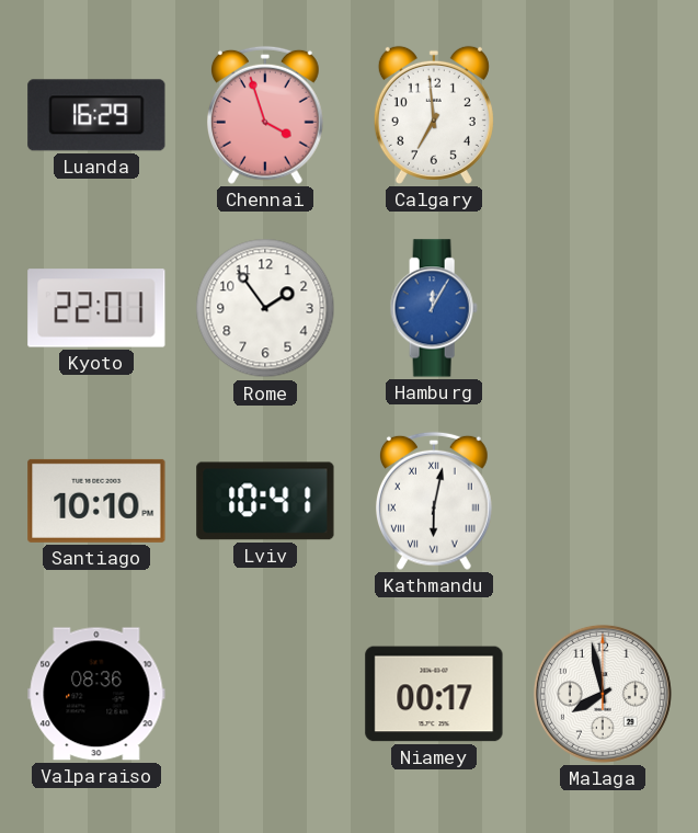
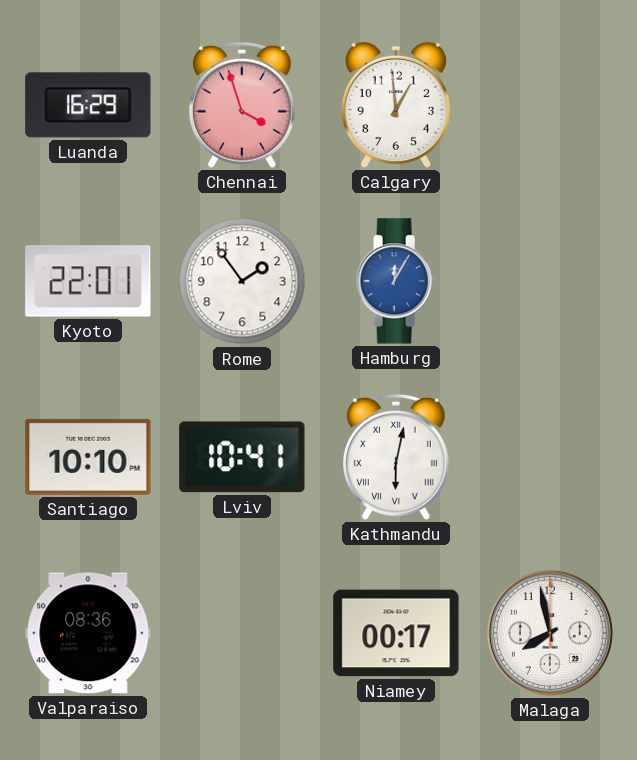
Calgary: 6:59 -> 12:59
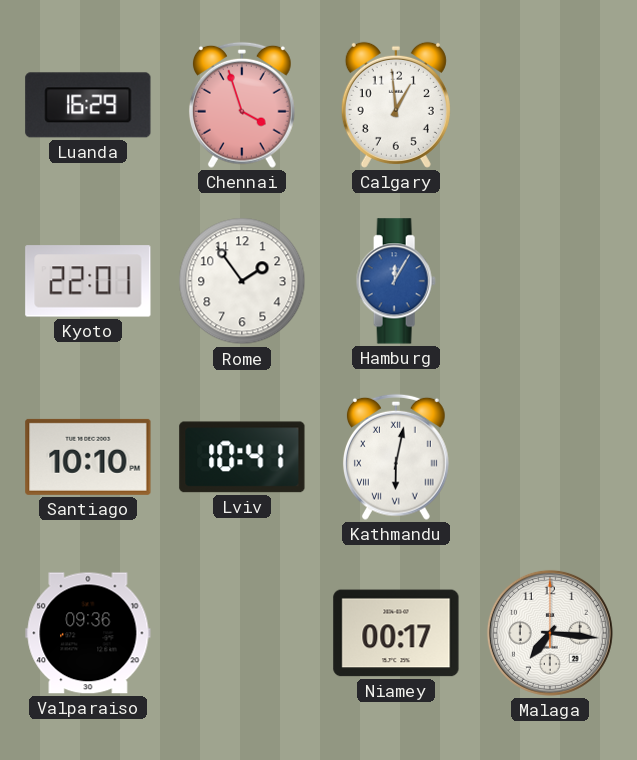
Valparaiso: 08:36 -> 09:36
Malaga: 7:58 -> 7:16
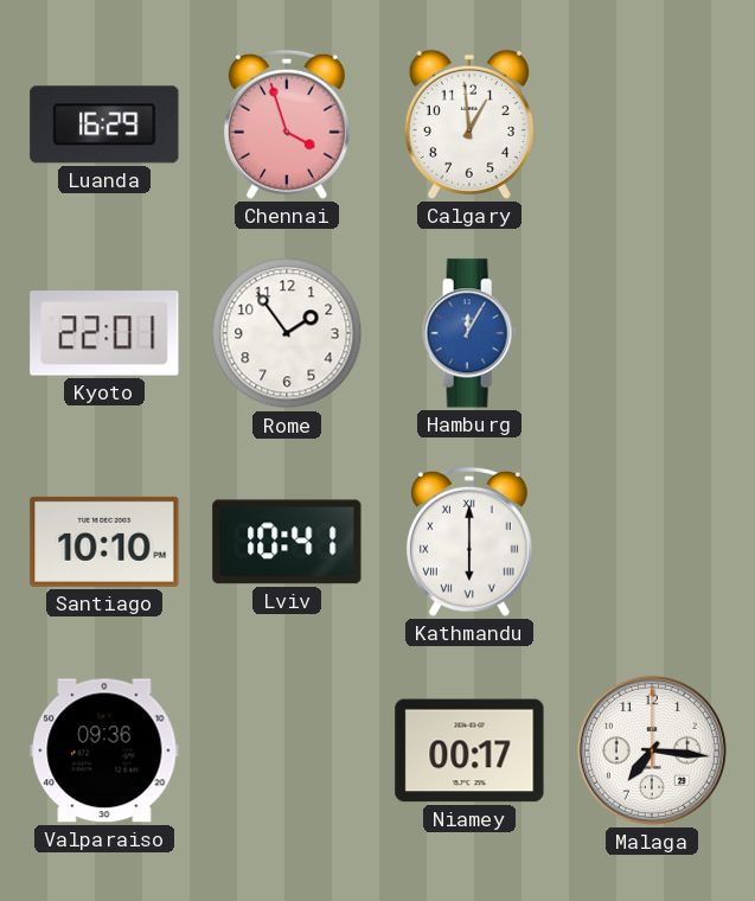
Kathmandu: 6:02 -> 6:00
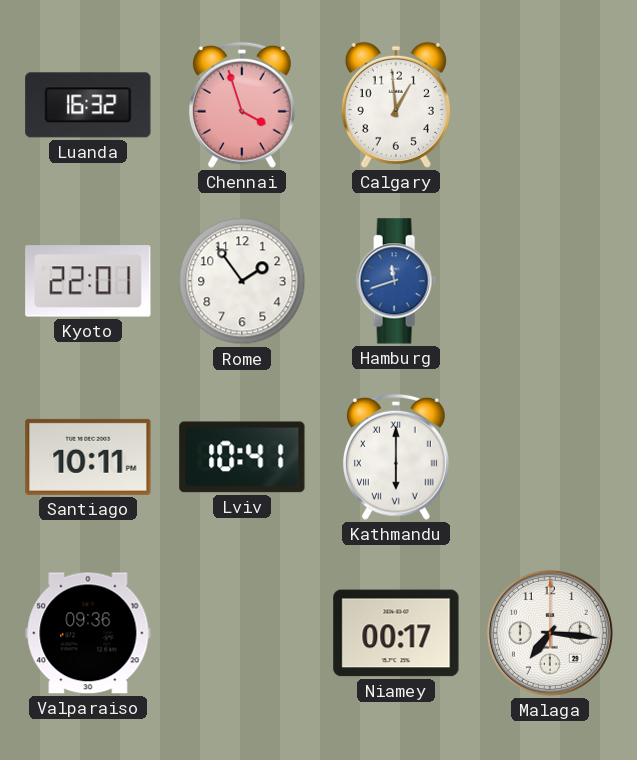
Luanda: 16:29 -> 16:32
Hamburg: 12:05 -> 11:42
Santiago: 10:10 -> 10:11
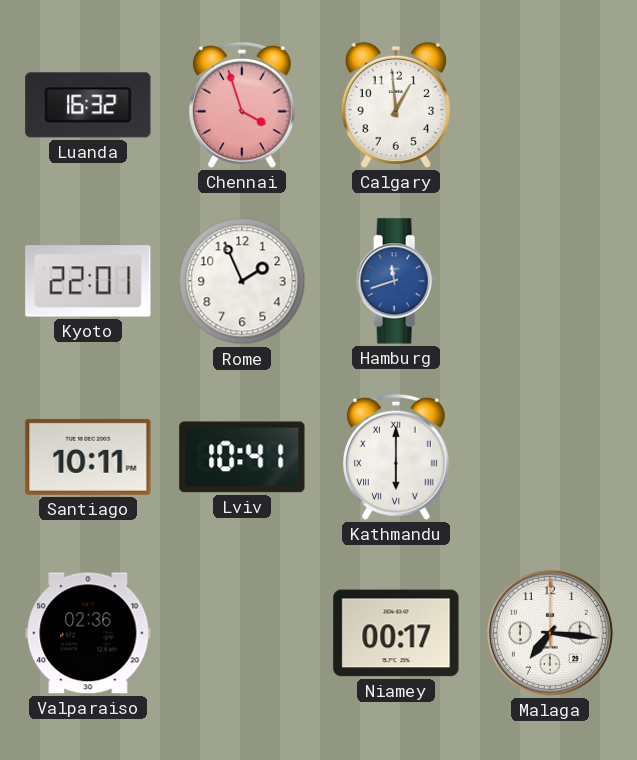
Rome: 1:54 -> 1:56
Valparaiso: 09:36 -> 02:36
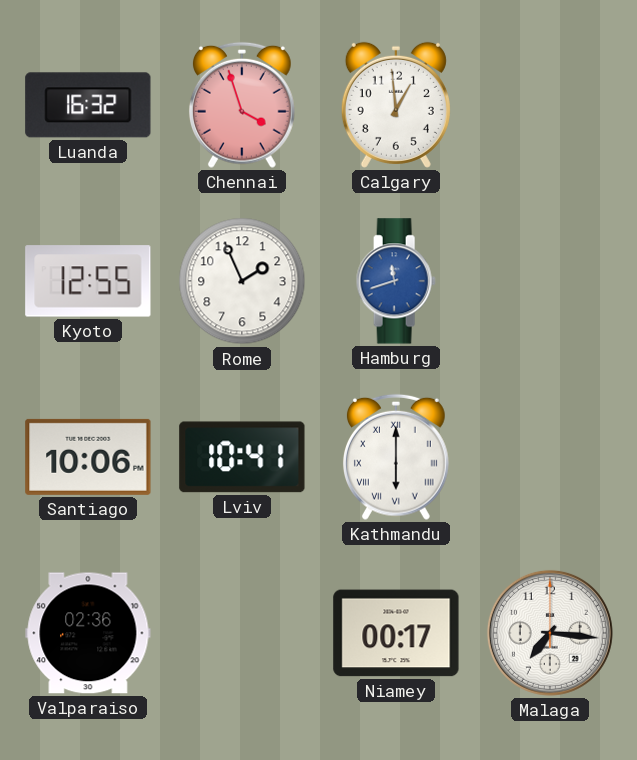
Kyoto: 22:01 -> 12:55
Santiago: 10:11 -> 10:06
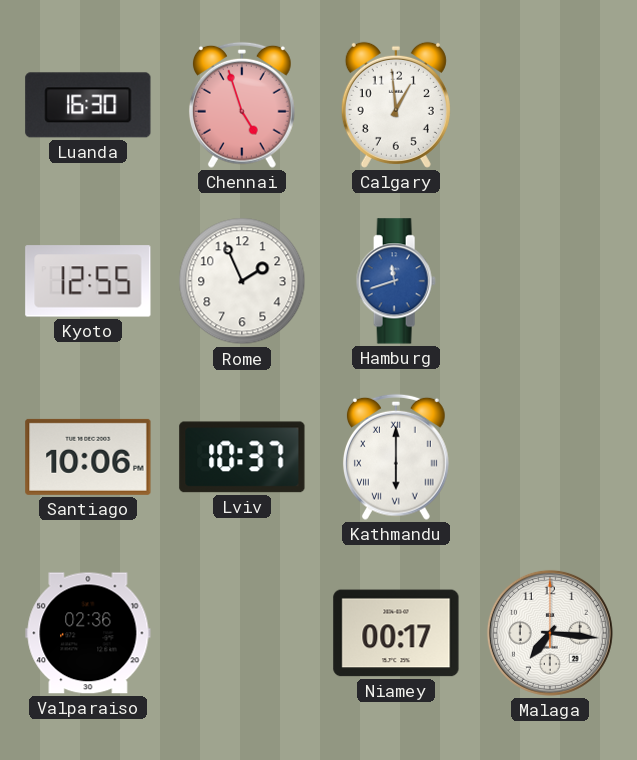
Luanda: 16:32 -> 16:30
Chennai: 3:57 -> 4:57
Lviv: 10:41 -> 10:37
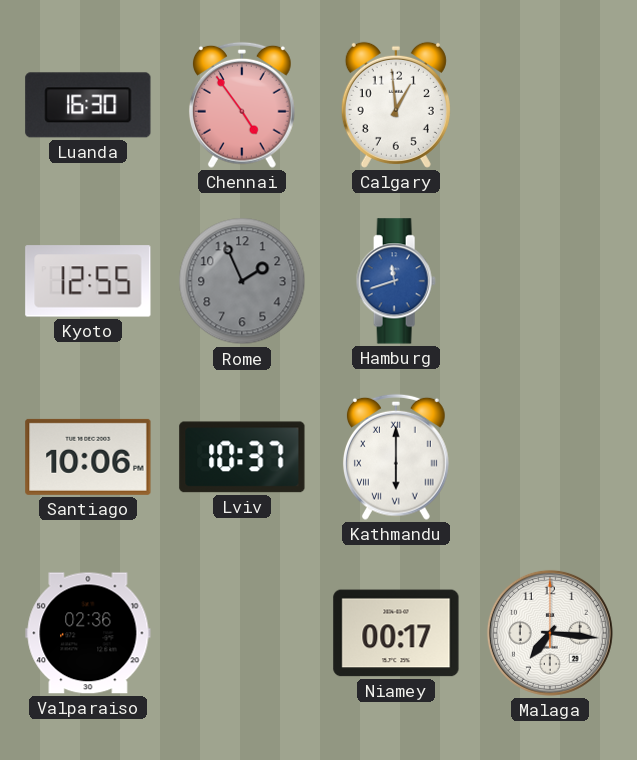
Chennai: 4:57 -> 4:54
Rome dial: white -> grey
